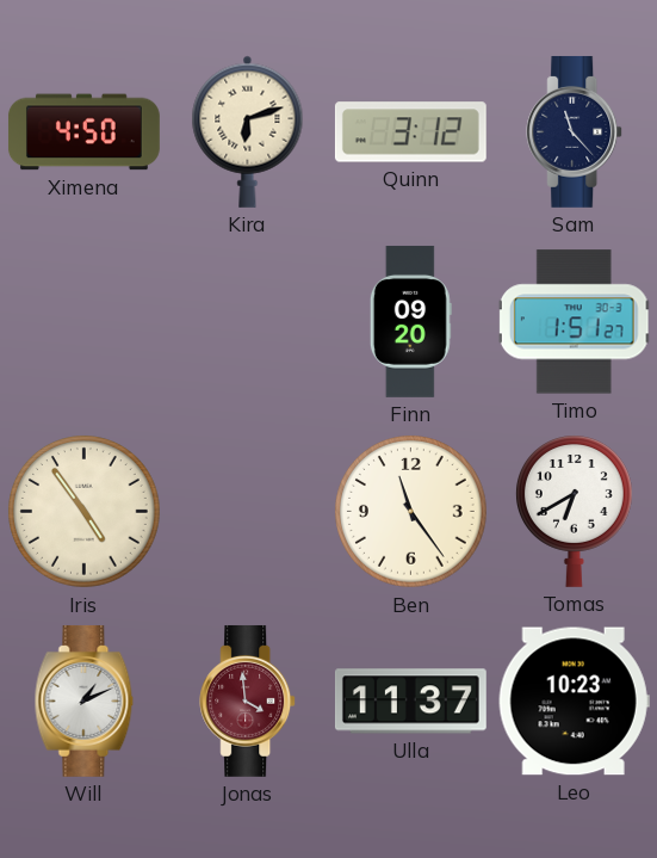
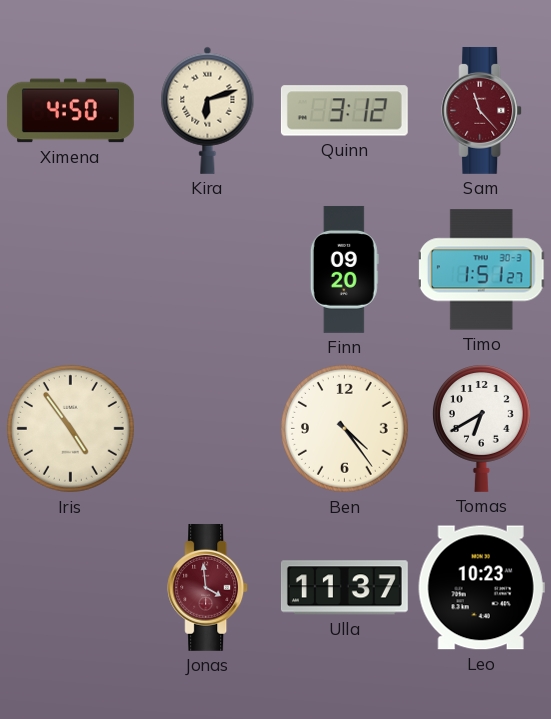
Sam dial: navy -> burgundy
Ben: 11:24 -> 4:24
Will: 1:11 -> none
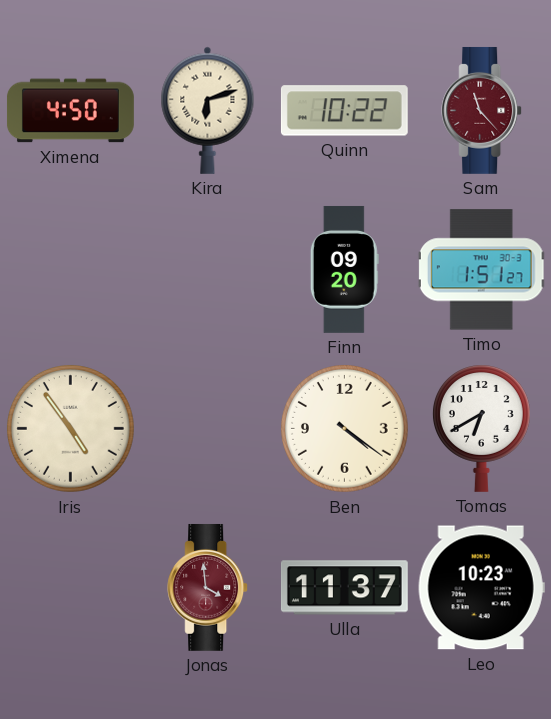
Quinn: 3:12 -> 10:22
Ben: 4:24 -> 4:21
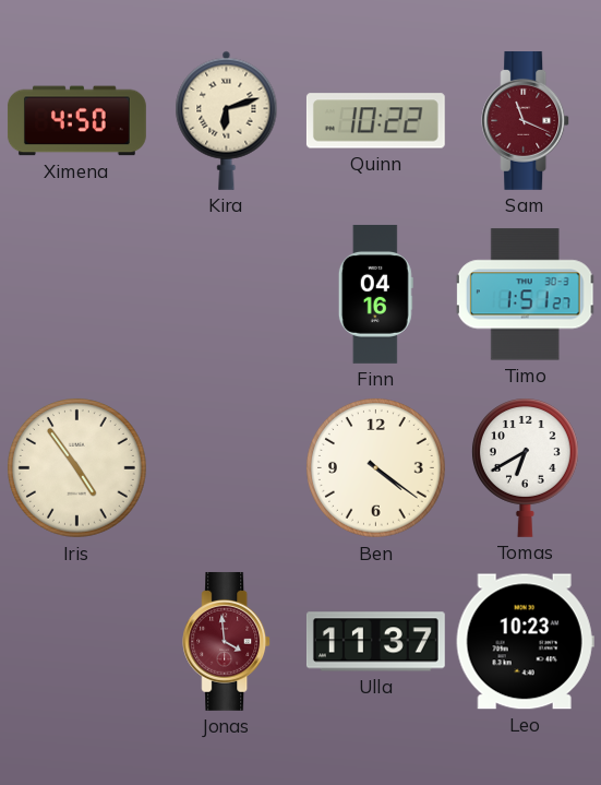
Sam: 11:23 -> 11:19
Finn: 09:20 -> 04:16
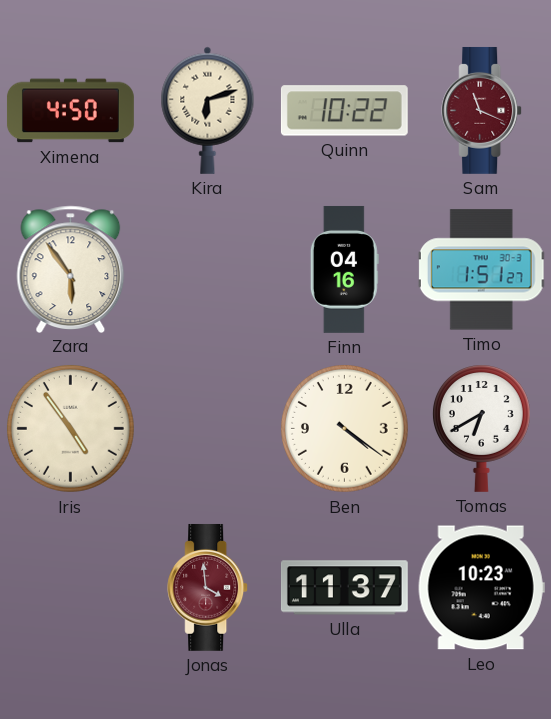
Zara: none -> 5:54
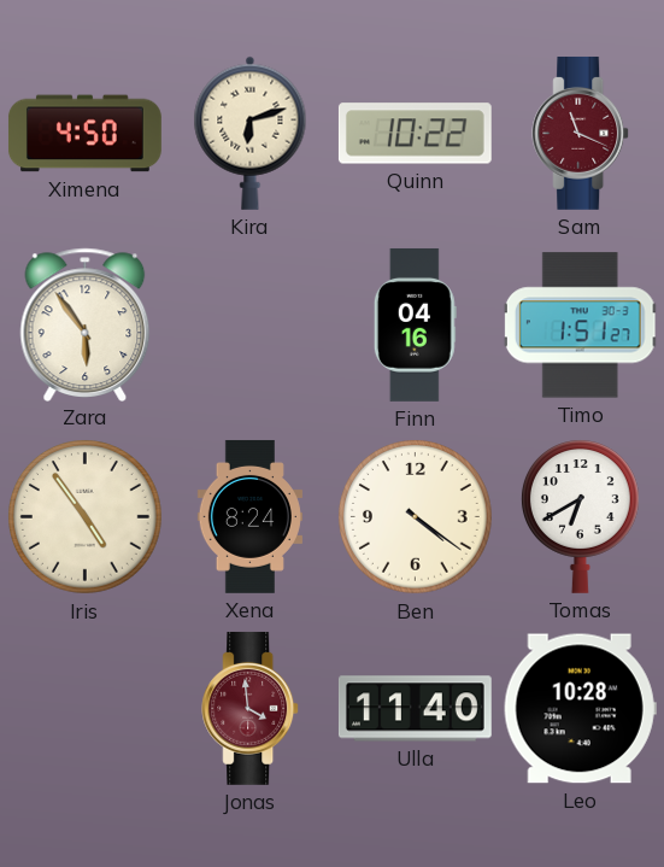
Xena: none -> 8:24
Ulla: 11:37 -> 11:40
Leo: 10:23 -> 10:28
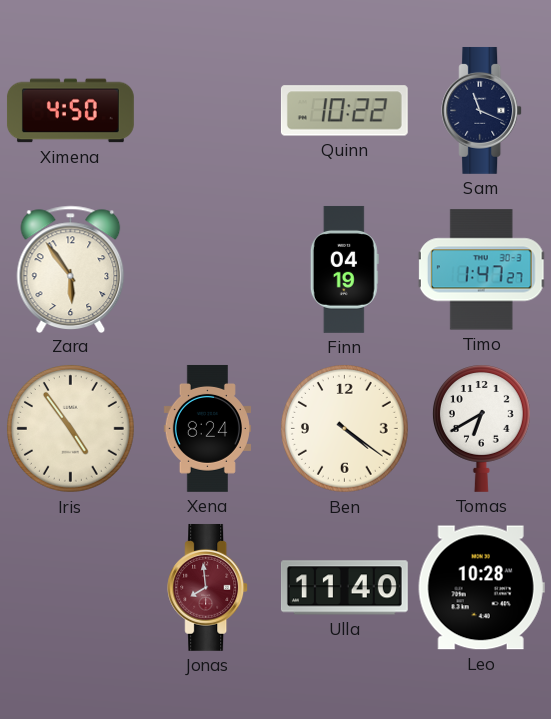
Kira: 6:12 -> none
Sam dial: burgundy -> navy
Finn: 04:16 -> 04:19
Timo: 1:51 -> 1:47
Jonas: 3:59 -> 7:59
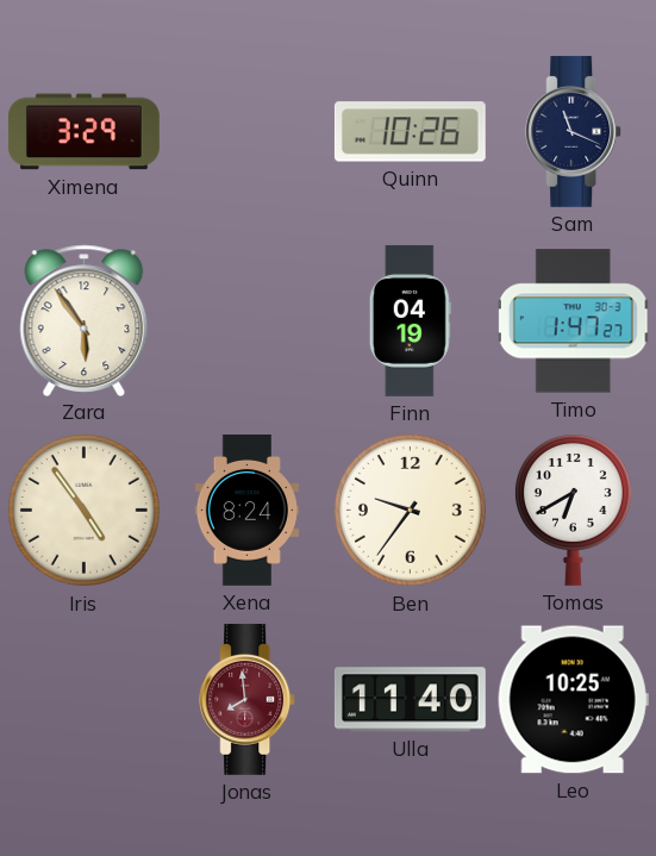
Ximena: 4:50 -> 3:29
Quinn: 10:22 -> 10:26
Ben: 4:21 -> 9:36
Leo: 10:28 -> 10:25
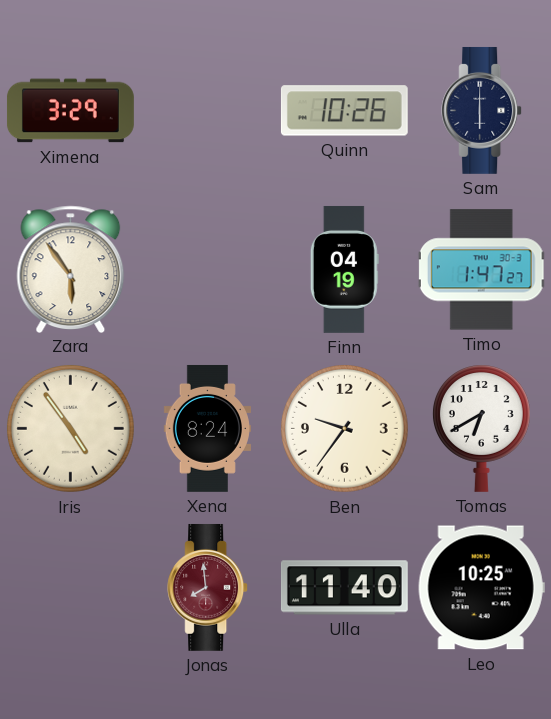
Sam: 11:19 -> 6:00
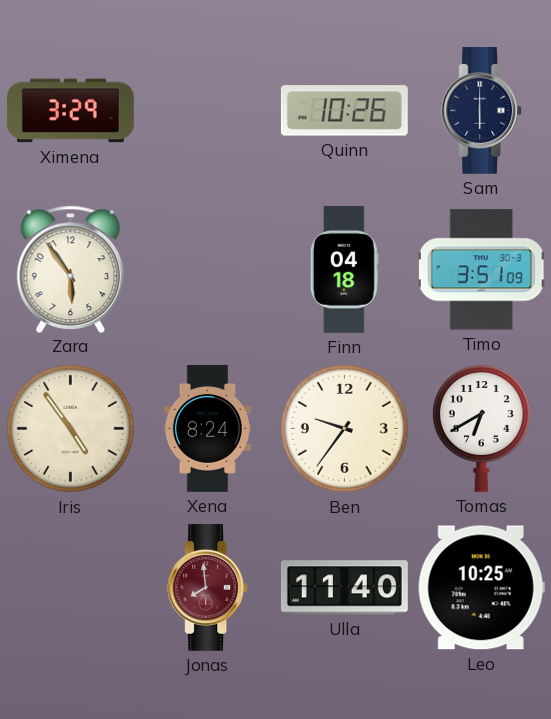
Finn: 04:19 -> 04:18
Timo: 1:47 -> 3:51
